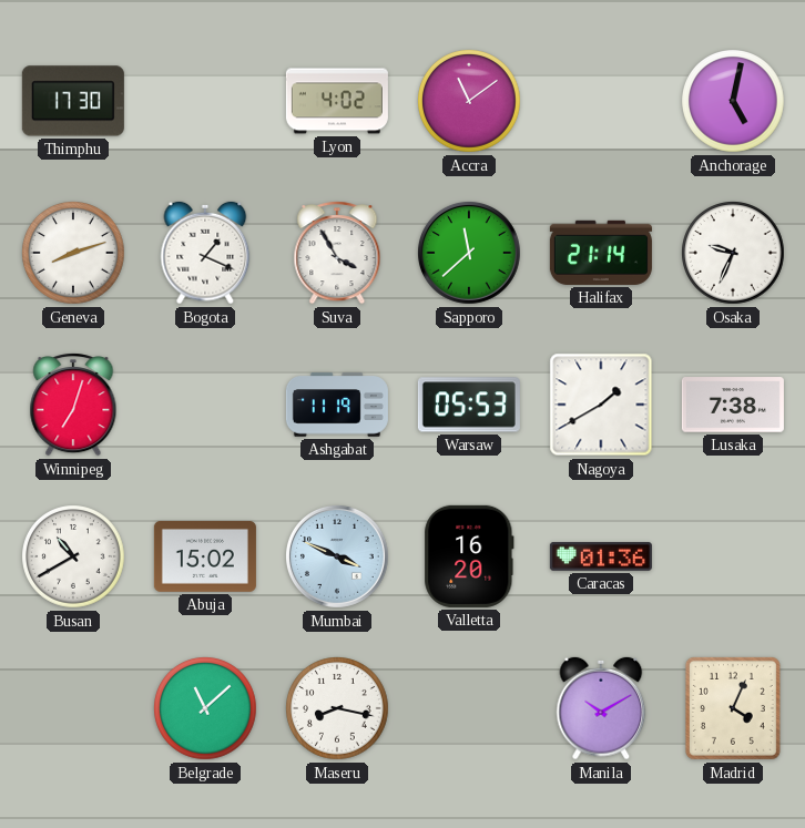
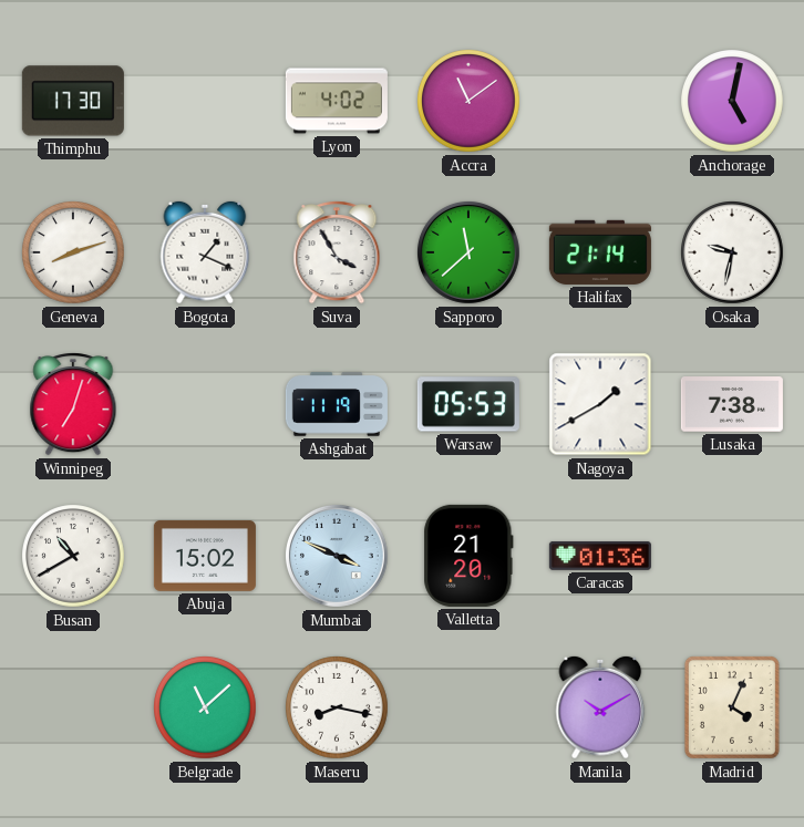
Osaka: 9:34 -> 9:32
Valletta: 16:20 -> 21:20
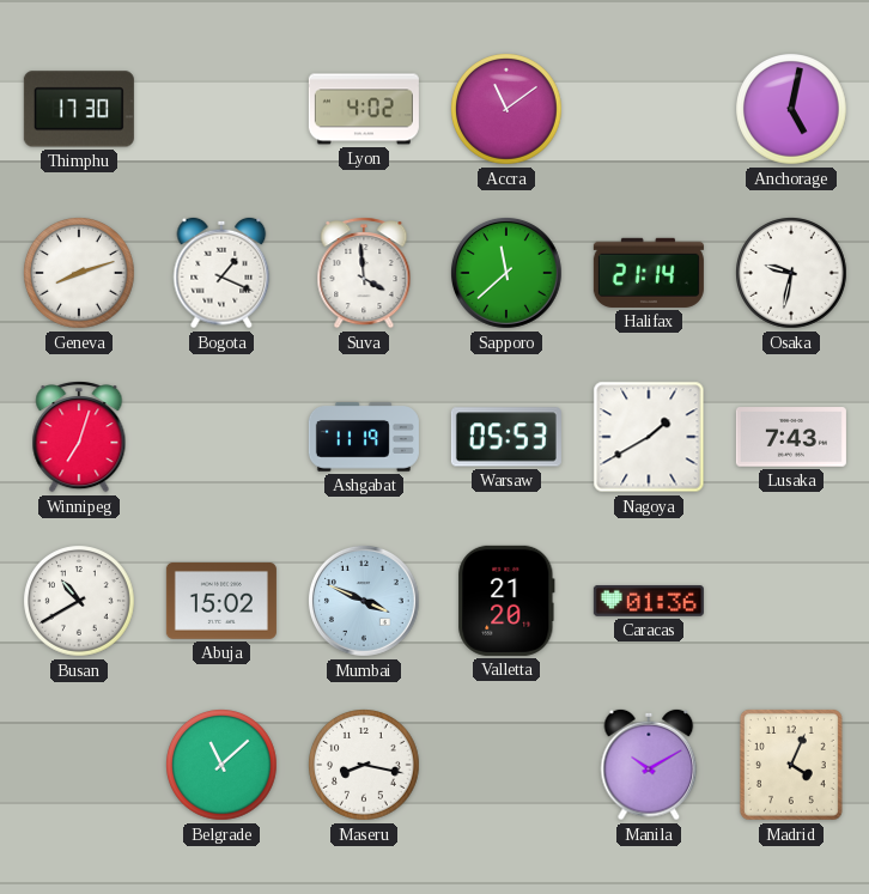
Suva: 3:55 -> 3:59
Lusaka: 7:38 -> 7:43
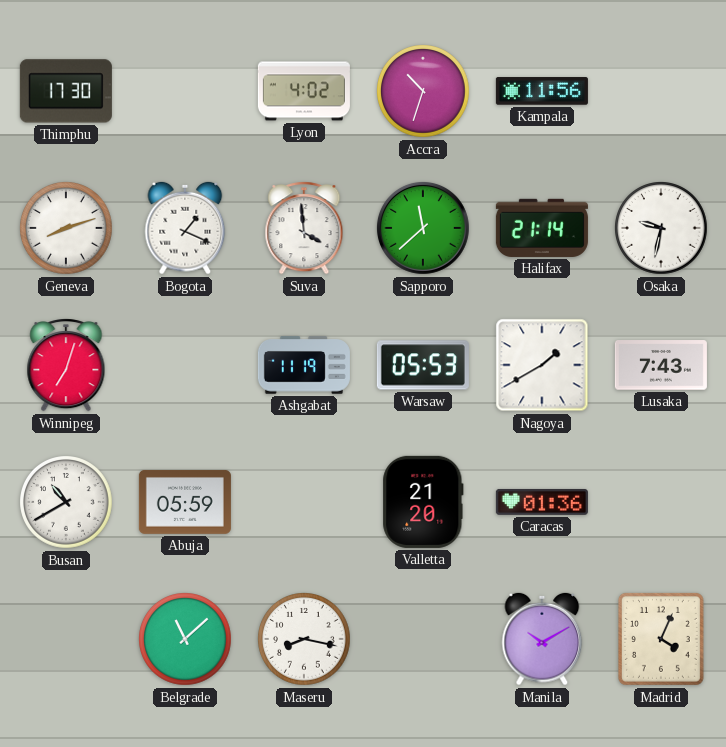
Accra: 11:09 -> 10:33
Kampala: none -> 11:56
Anchorage: 5:02 -> none
Abuja: 15:02 -> 05:59
Mumbai: 3:49 -> none
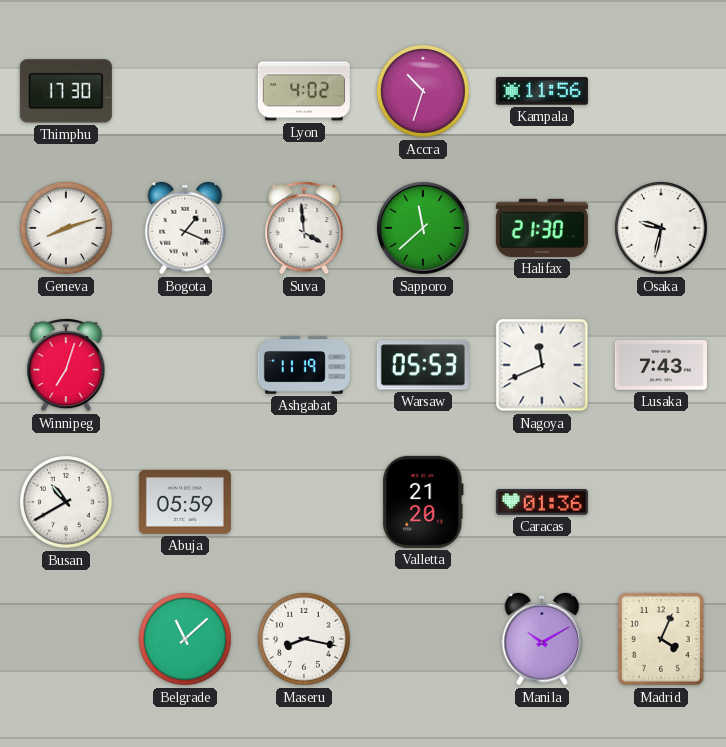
Halifax: 21:14 -> 21:30
Nagoya: 1:40 -> 11:41
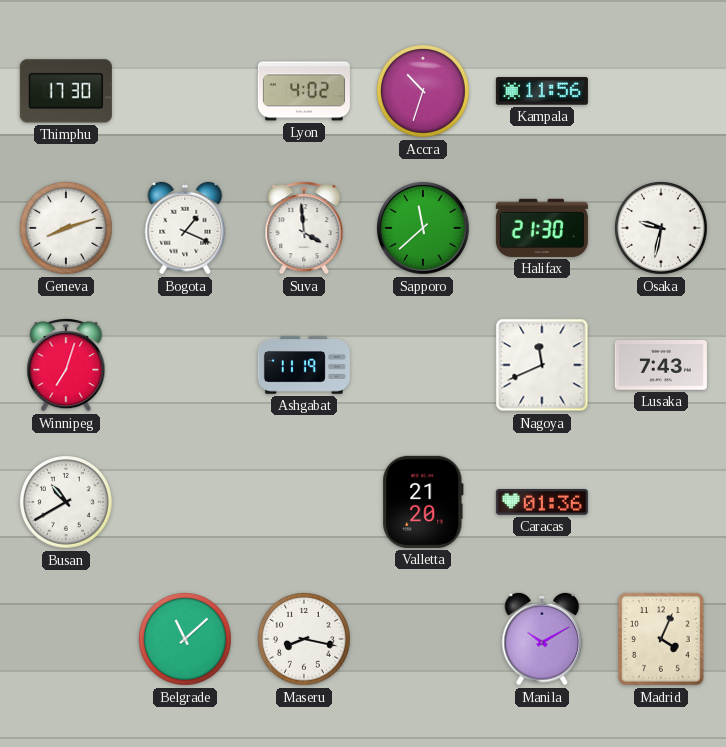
Warsaw: 05:53 -> none
Abuja: 05:59 -> none
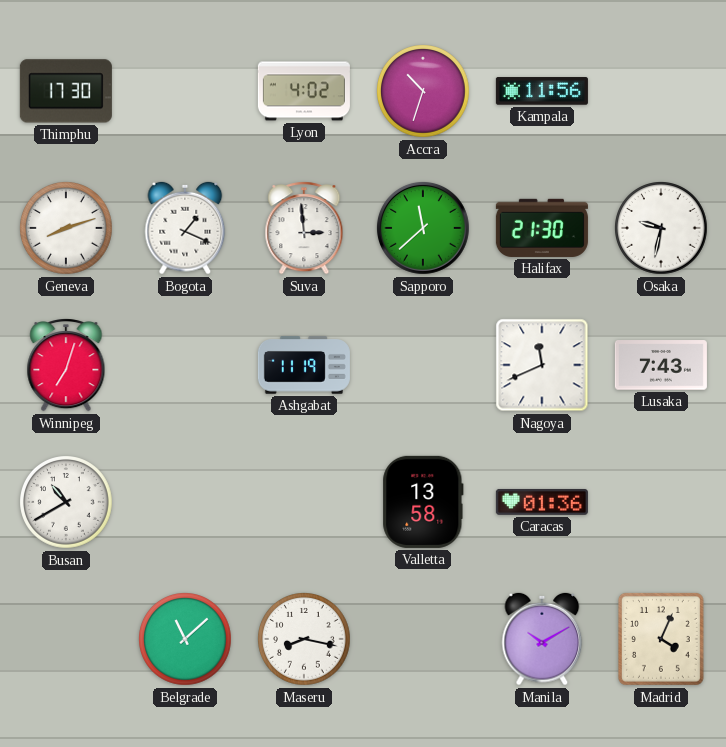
Suva: 3:59 -> 2:59
Valletta: 21:20 -> 13:58
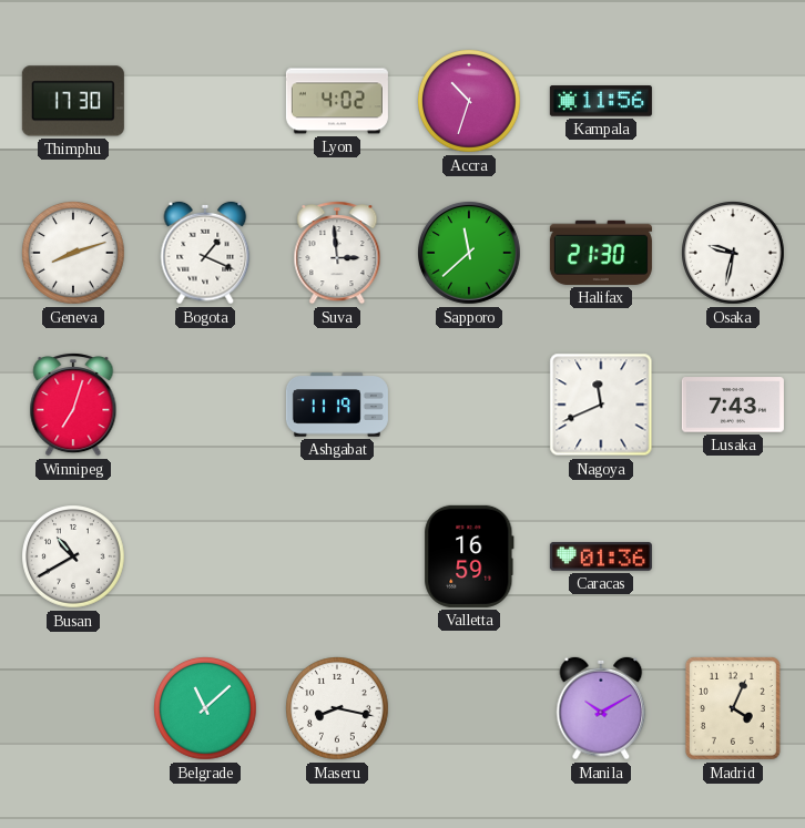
Valletta: 13:58 -> 16:59
